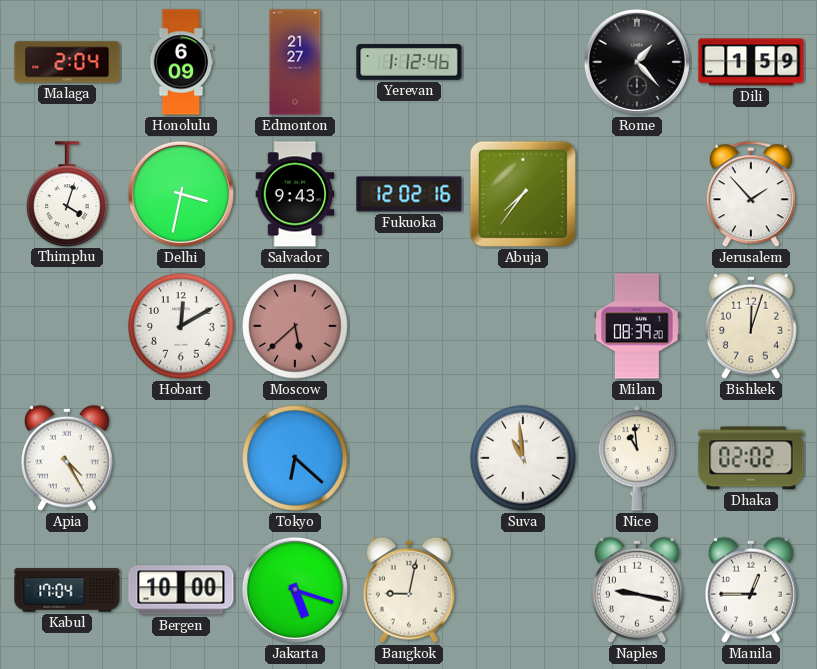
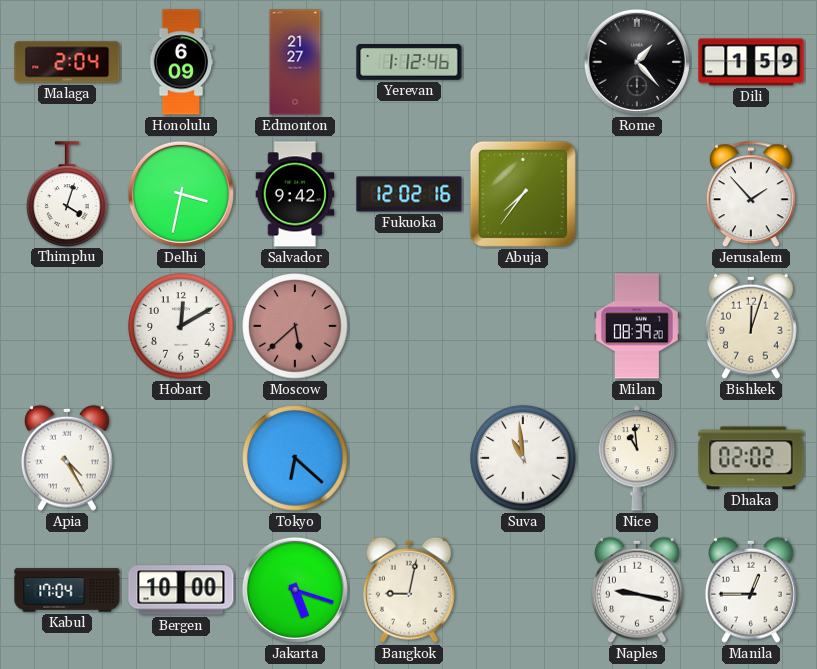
Salvador: 9:43 -> 9:42
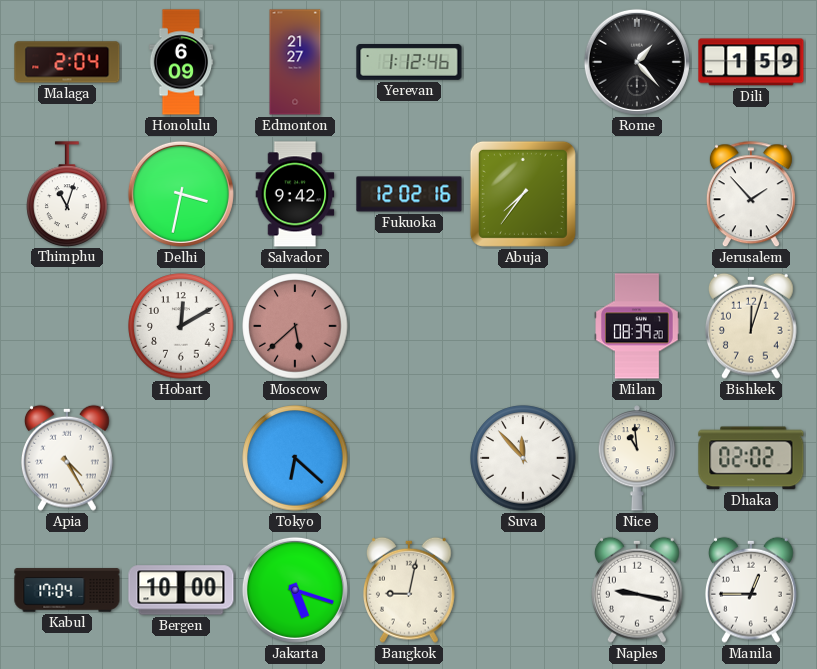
Thimphu: 4:03 -> 11:03
Suva: 10:59 -> 11:53
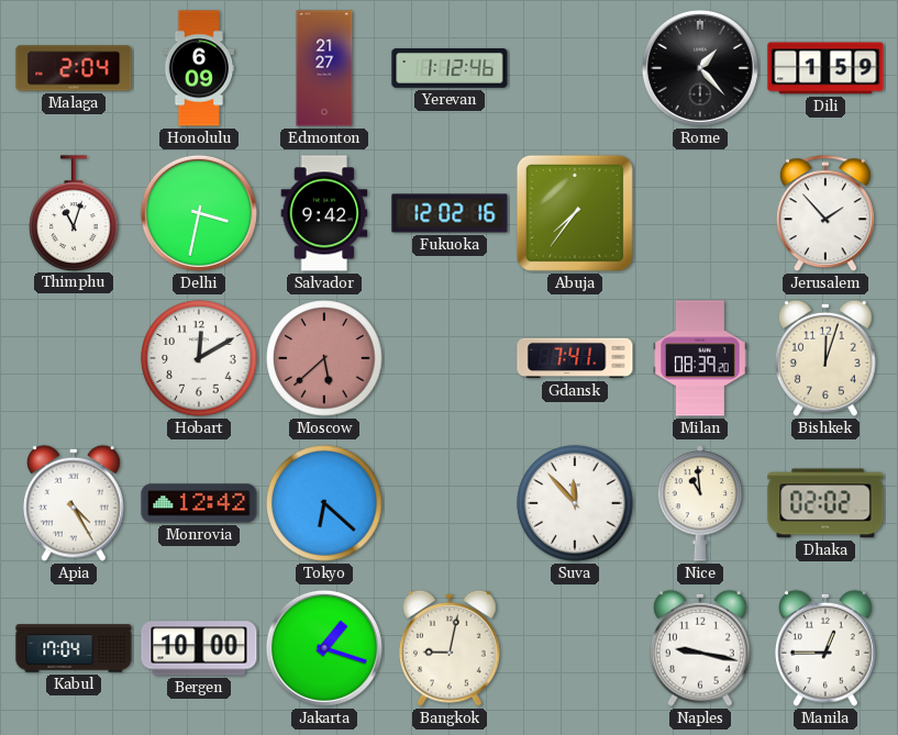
Gdansk: none -> 7:41
Monrovia: none -> 12:42
Jakarta: 5:18 -> 1:18
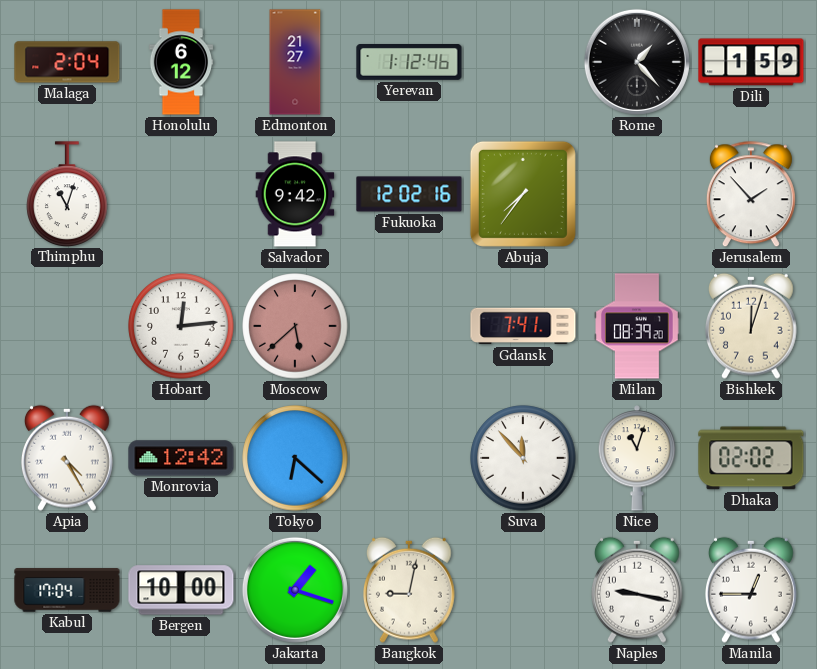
Honolulu: 6:09 -> 6:12
Delhi: 3:32 -> none
Hobart: 12:10 -> 12:14
Nice: 10:59 -> 11:03
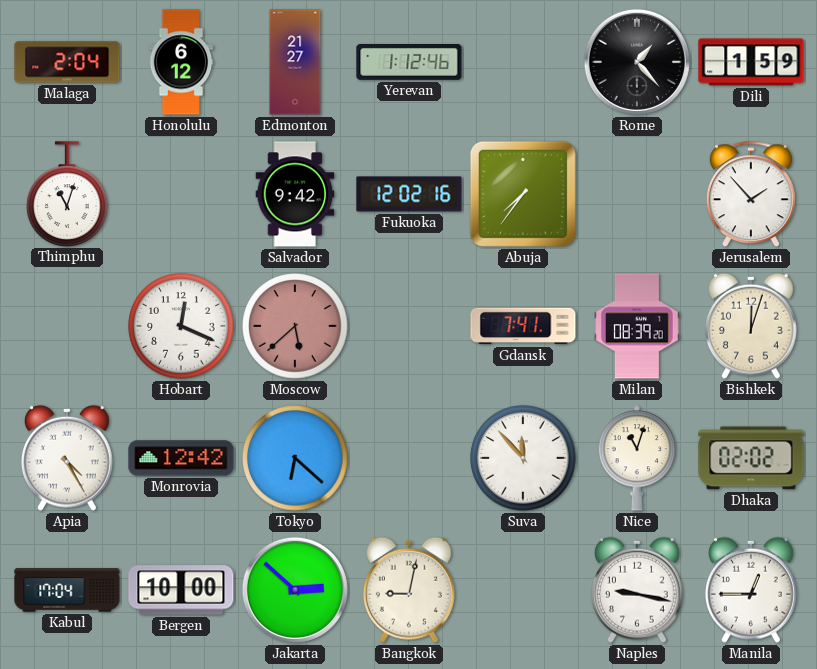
Hobart: 12:14 -> 12:19
Jakarta: 1:18 -> 2:52
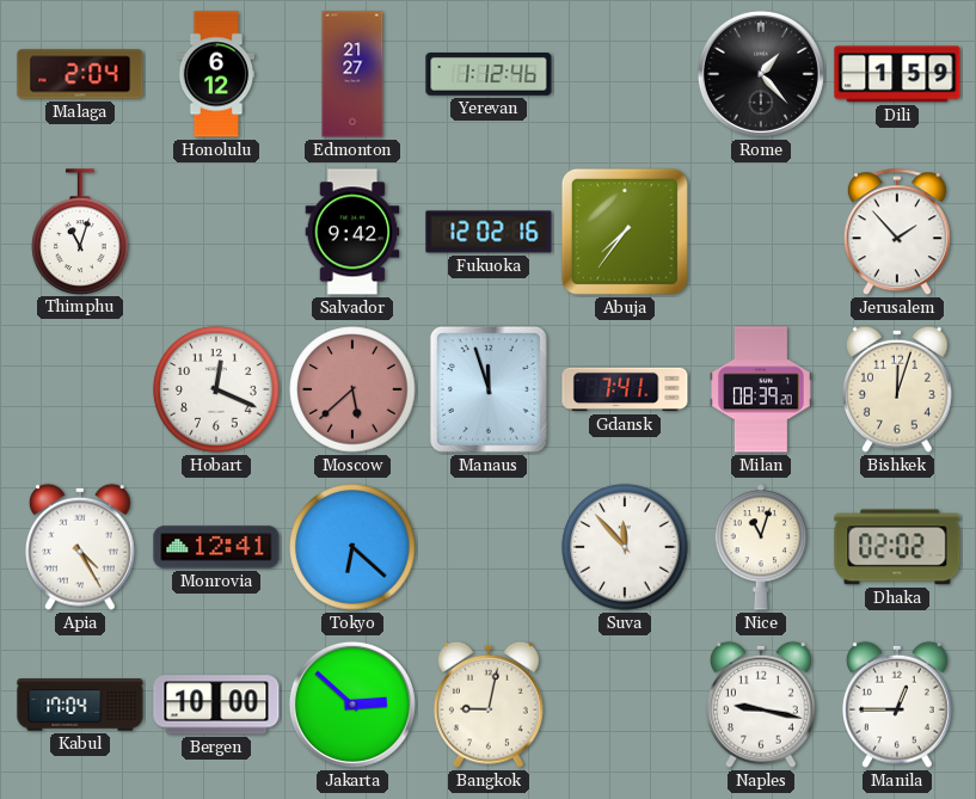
Manaus: none -> 11:57
Monrovia: 12:42 -> 12:41
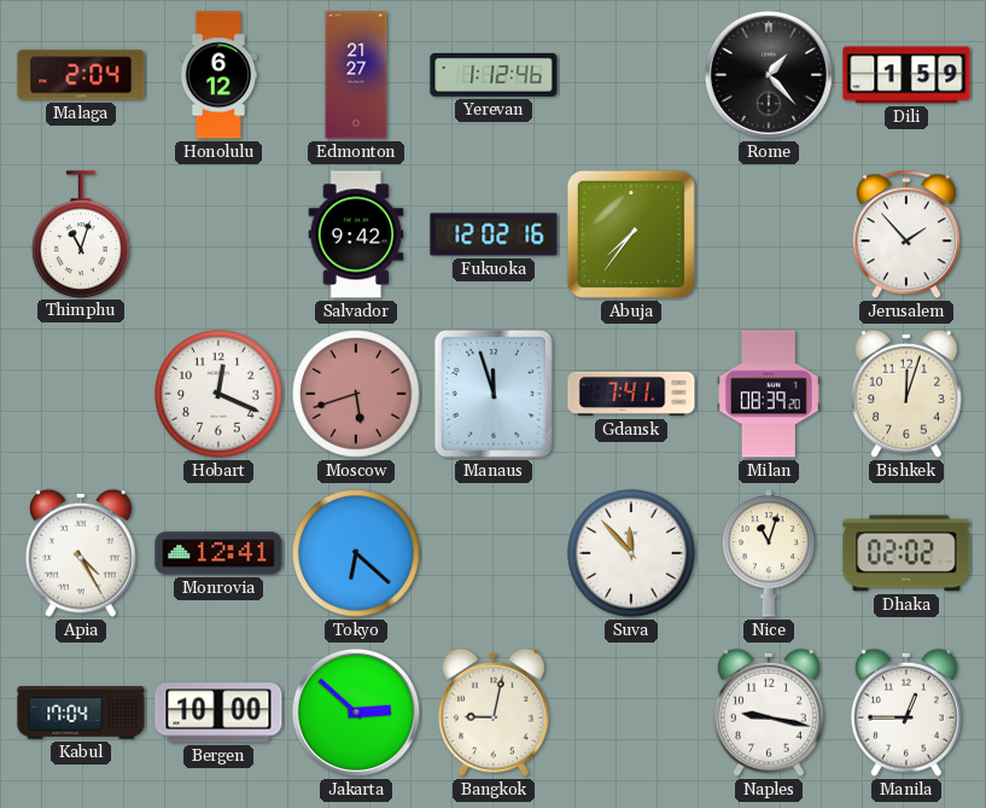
Moscow: 5:38 -> 5:42
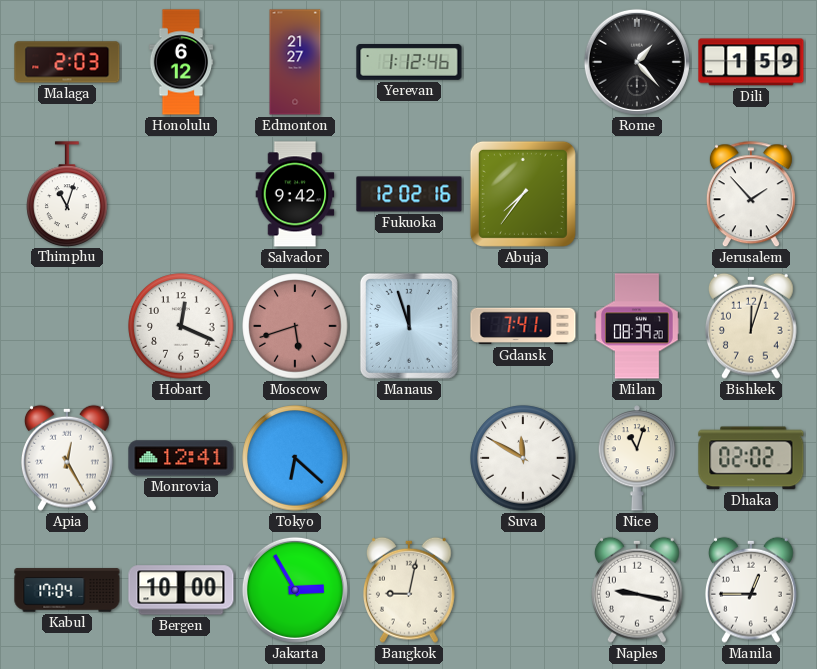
Malaga: 2:04 -> 2:03
Apia: 4:25 -> 12:25
Suva: 11:53 -> 11:50
Jakarta: 2:52 -> 2:55
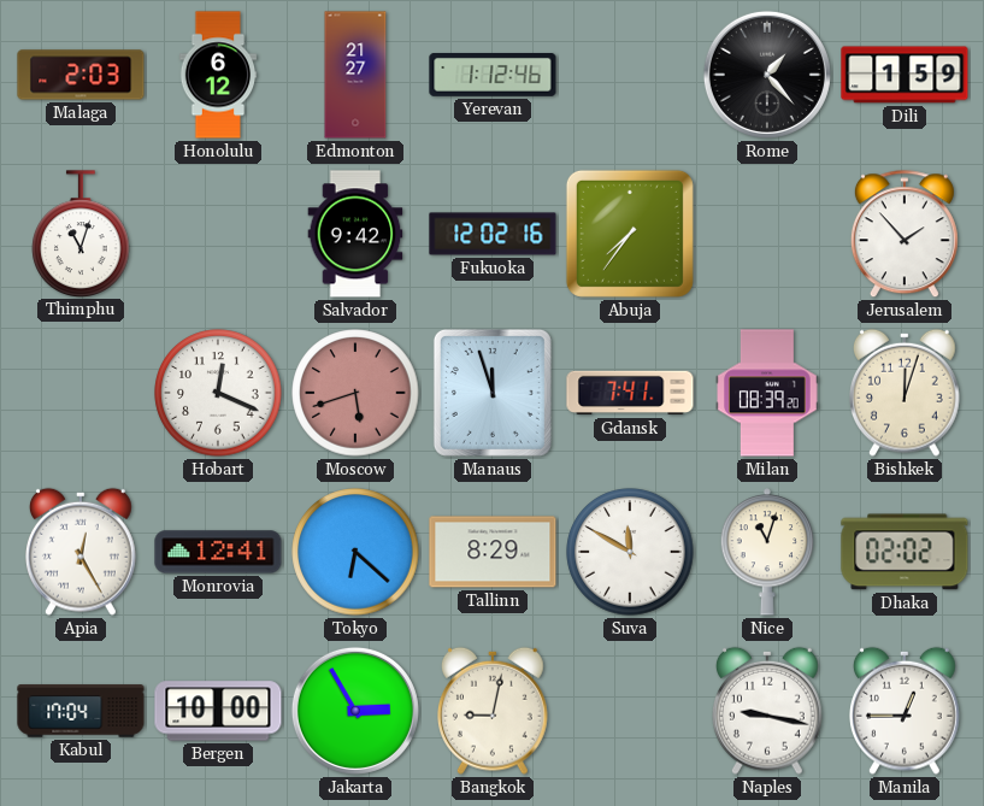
Tallinn: none -> 8:29
